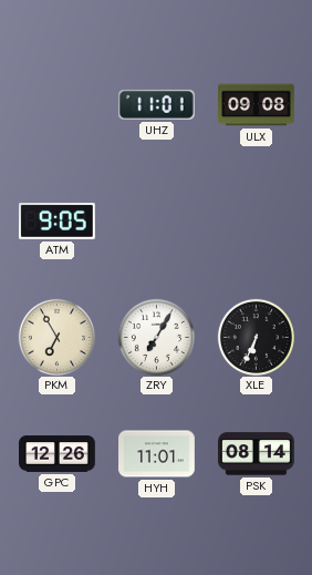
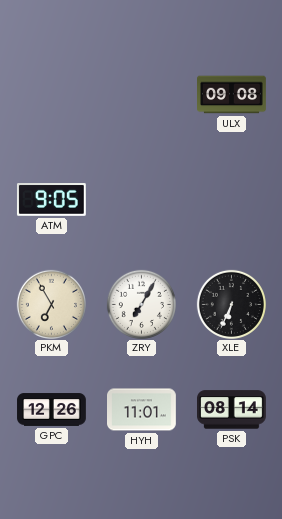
UHZ: 11:01 -> none
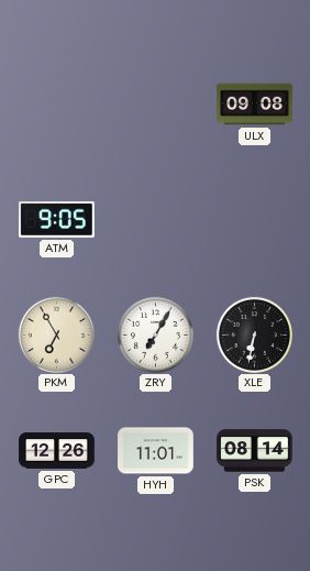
XLE: 6:34 -> 6:32
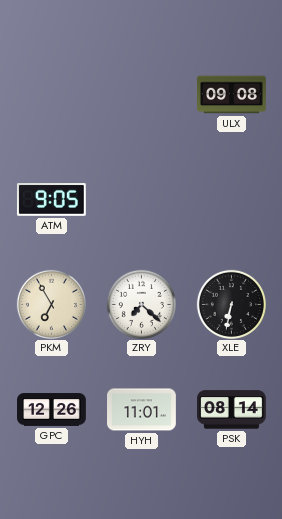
ZRY: 7:05 -> 7:22
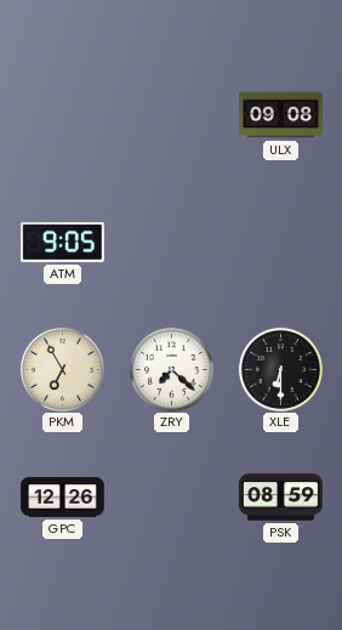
XLE: 6:32 -> 6:30
HYH: 11:01 -> none
PSK: 08:14 -> 08:59
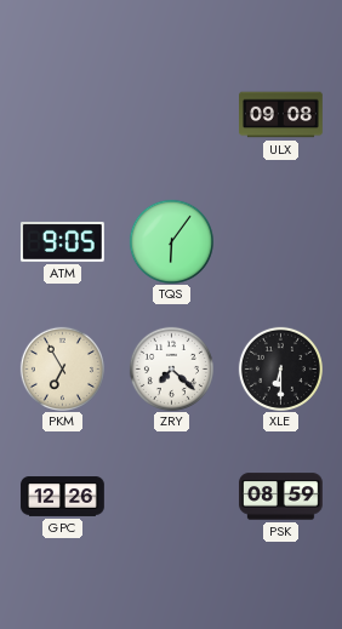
TQS: none -> 6:06
